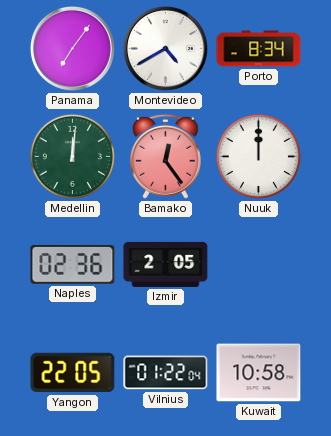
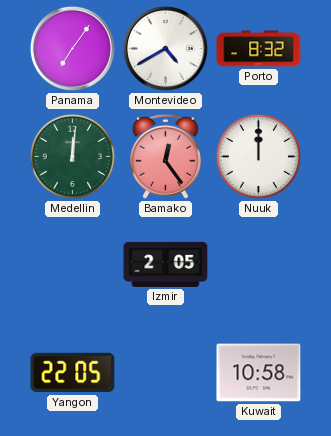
Porto: 8:34 -> 8:32
Naples: 02:36 -> none
Vilnius: 01:22 -> none
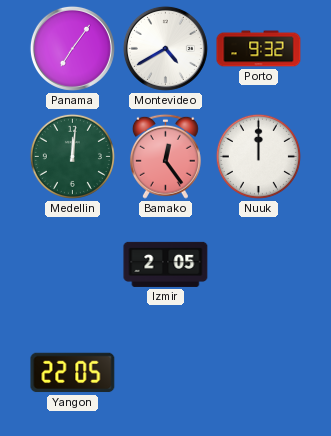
Porto: 8:32 -> 9:32
Kuwait: 10:58 -> none
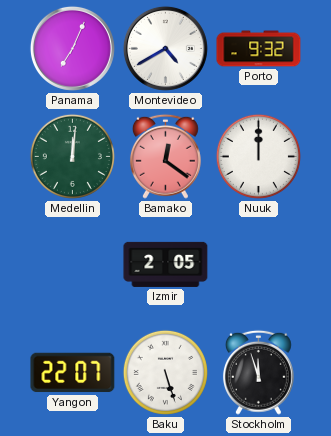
Panama: 7:06 -> 7:04
Bamako: 12:24 -> 12:21
Yangon: 22:05 -> 22:07
Baku: none -> 5:27
Stockholm: none -> 11:57
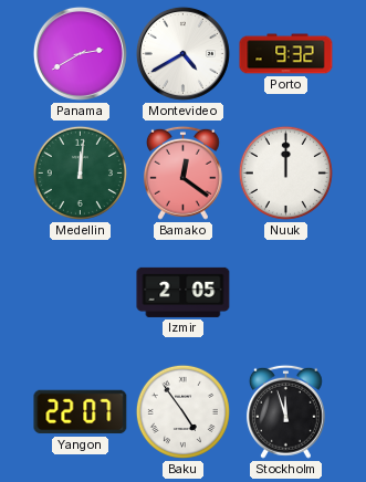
Panama: 7:04 -> 2:40
Baku: 5:27 -> 4:54
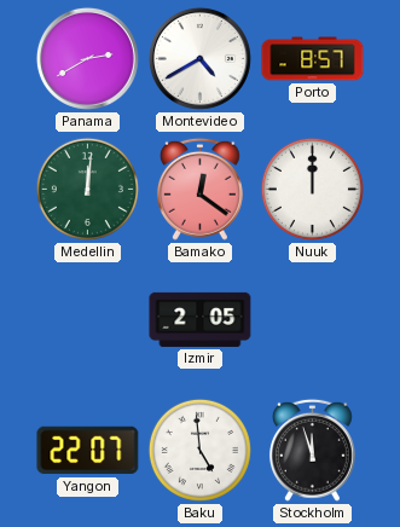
Porto: 9:32 -> 8:57
Baku: 4:54 -> 4:59
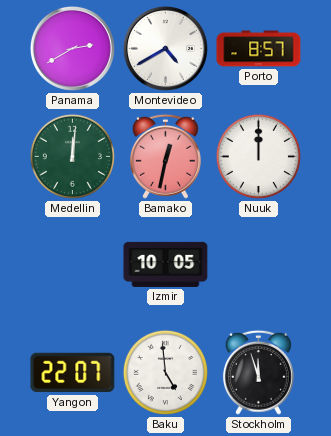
Bamako: 12:21 -> 12:32
Izmir: 2:05 -> 10:05
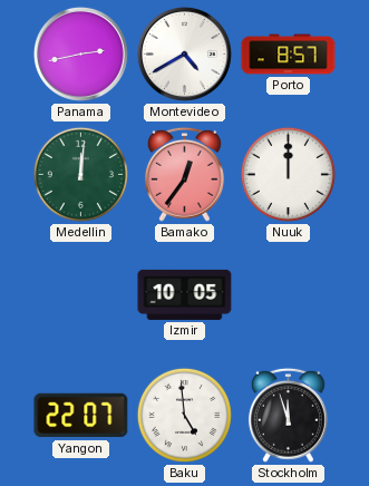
Panama: 2:40 -> 2:43
Bamako: 12:32 -> 12:36
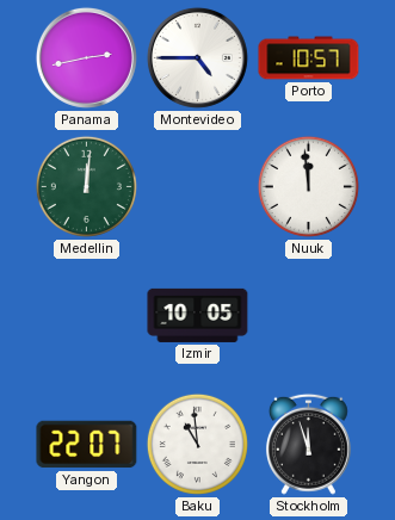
Montevideo: 4:40 -> 4:45
Porto: 8:57 -> 10:57
Bamako: 12:36 -> none
Nuuk: 12:00 -> 11:59
Baku: 4:59 -> 10:59
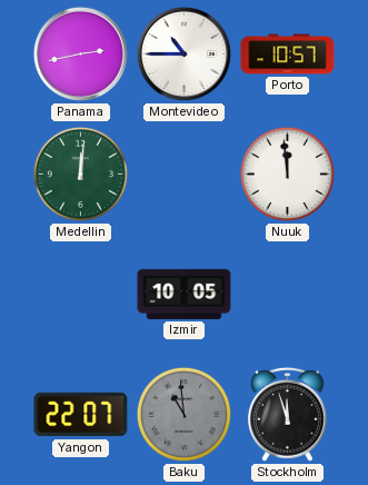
Montevideo: 4:45 -> 10:45
Baku dial: white -> grey
